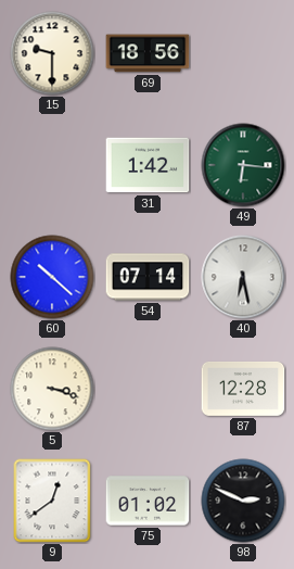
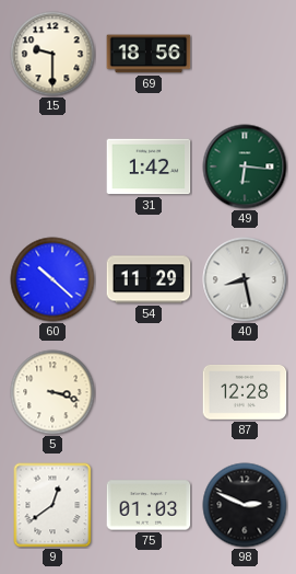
54: 07:14 -> 11:29
40: 6:28 -> 8:28
75: 01:02 -> 01:03
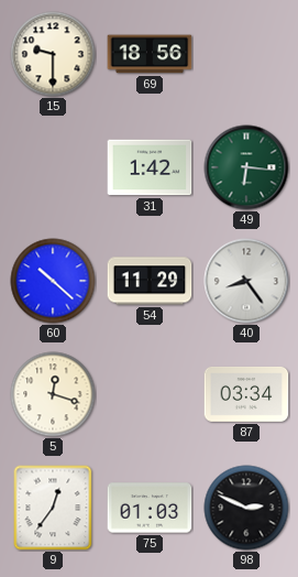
40: 8:28 -> 8:24
5: 3:18 -> 12:18
87: 12:28 -> 03:34
9: 12:39 -> 12:36
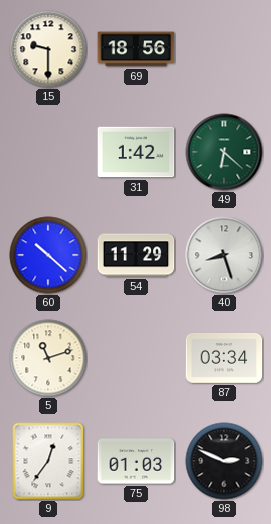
49: 6:16 -> 6:22
40: 8:24 -> 8:27
5: 12:18 -> 11:12
